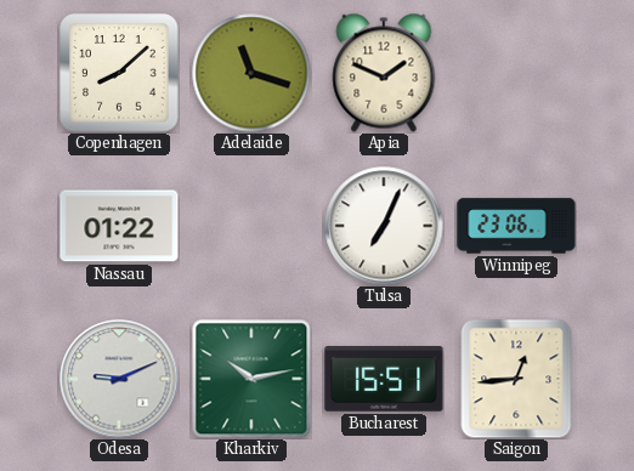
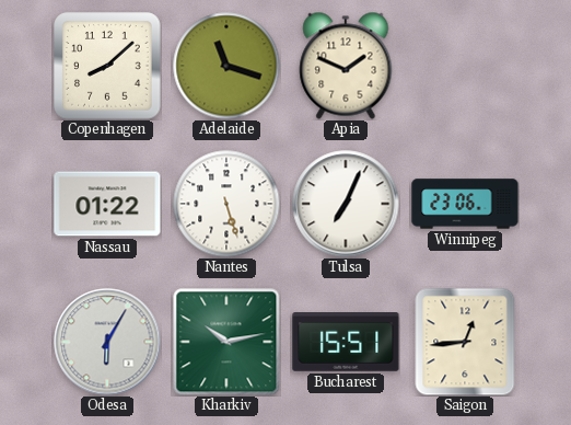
Nantes: none -> 5:27
Odesa: 9:11 -> 6:05
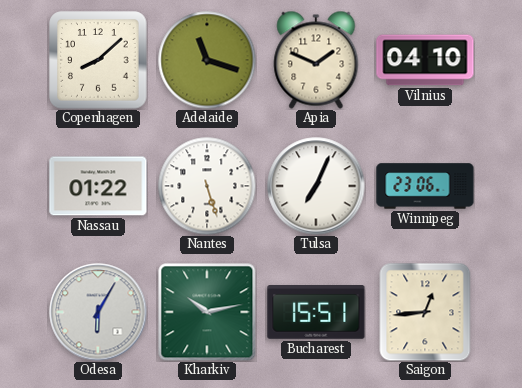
Vilnius: none -> 04:10
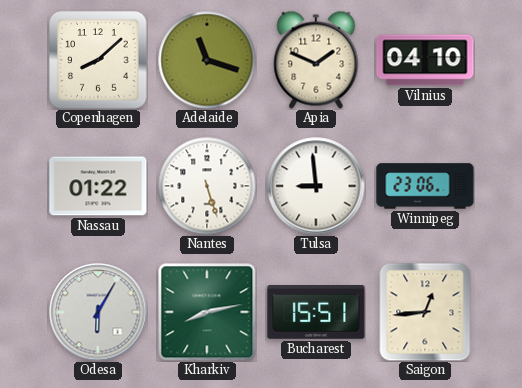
Tulsa: 7:04 -> 8:59
Kharkiv: 10:13 -> 8:13
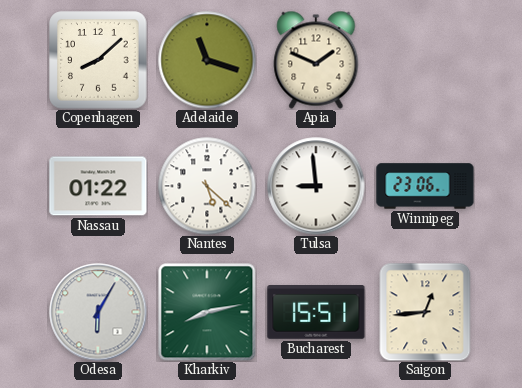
Vilnius: 04:10 -> none
Nantes: 5:27 -> 5:22
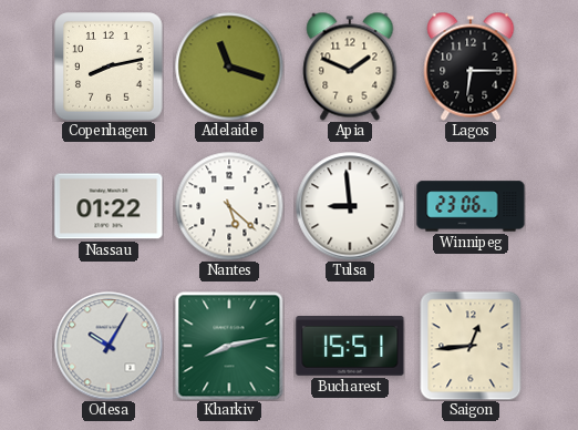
Copenhagen: 8:08 -> 8:13
Lagos: none -> 6:15
Odesa: 6:05 -> 10:05
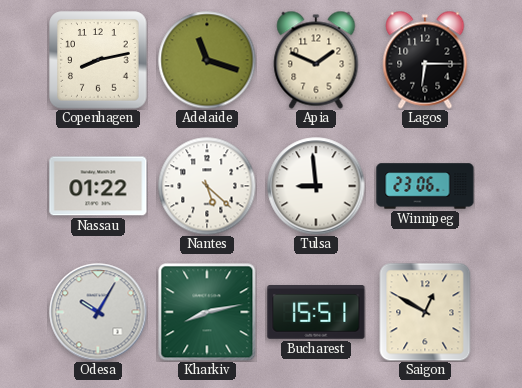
Saigon: 12:44 -> 12:50
